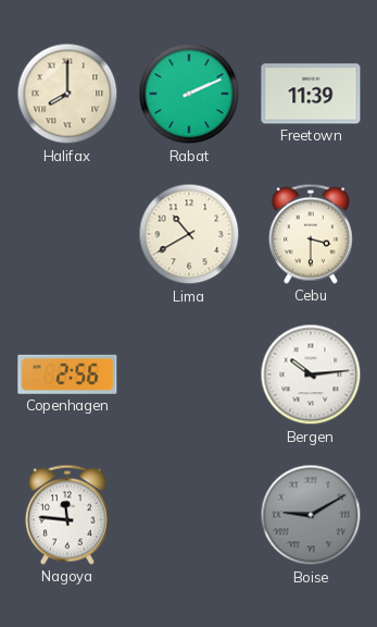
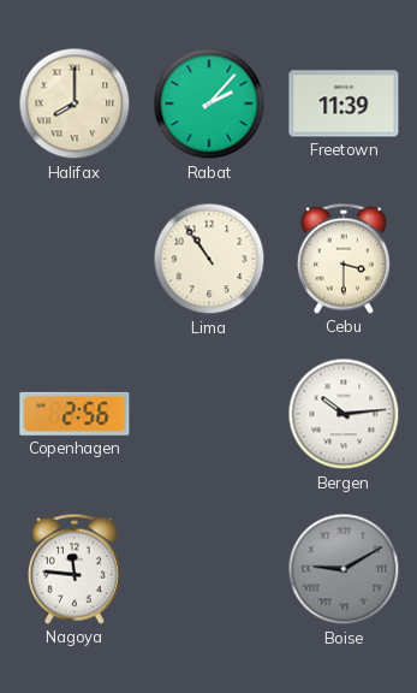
Rabat: 2:11 -> 2:07
Lima: 10:40 -> 10:54
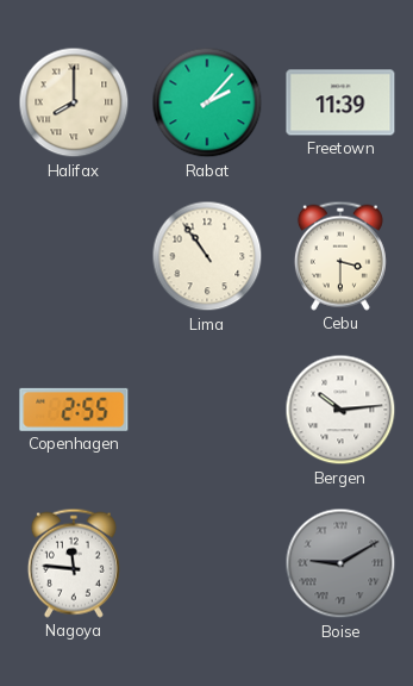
Copenhagen: 2:56 -> 2:55
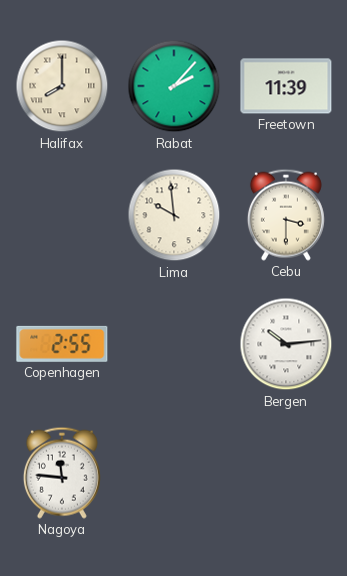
Lima: 10:54 -> 9:59
Boise: 9:10 -> none
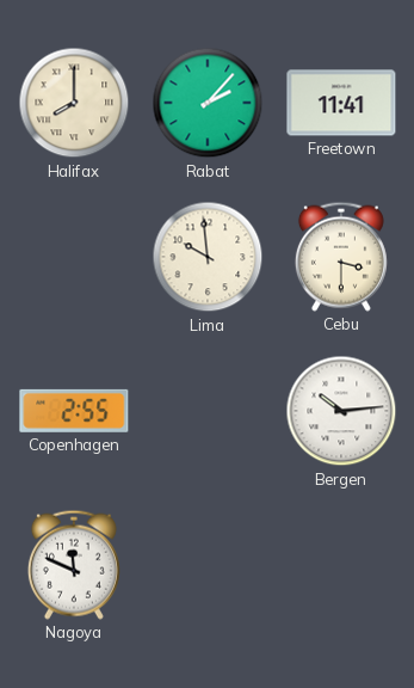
Freetown: 11:39 -> 11:41
Nagoya: 11:46 -> 11:49
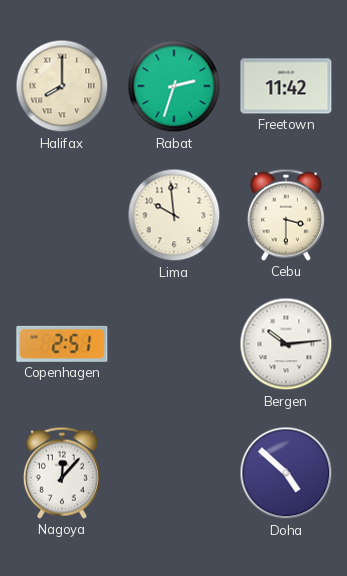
Rabat: 2:07 -> 2:33
Freetown: 11:41 -> 11:42
Copenhagen: 2:55 -> 2:51
Nagoya: 11:49 -> 12:07
Doha: none -> 4:52
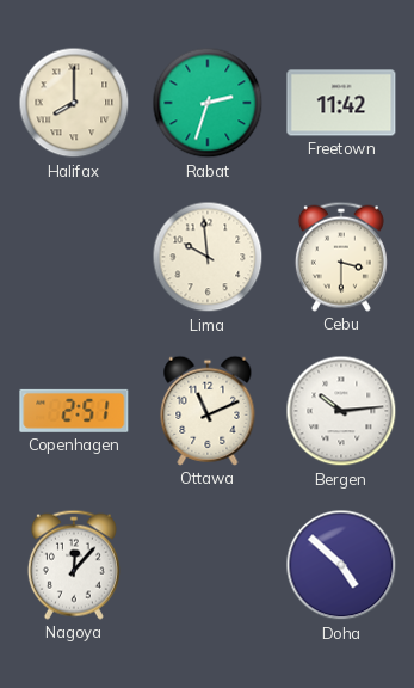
Ottawa: none -> 11:11
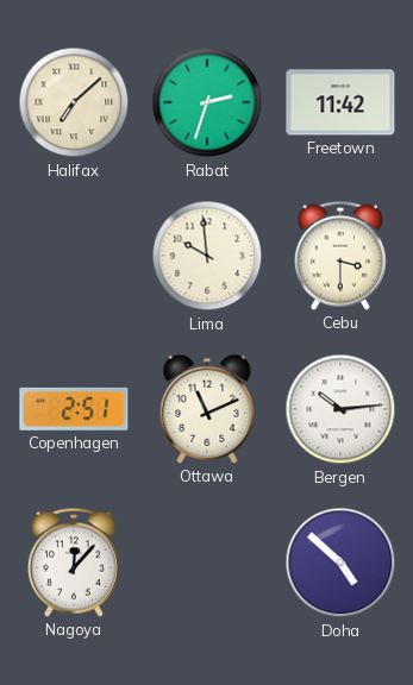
Halifax: 8:00 -> 7:08
